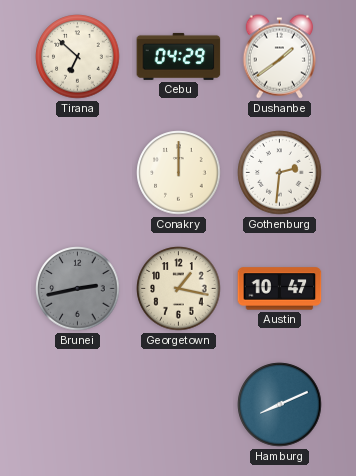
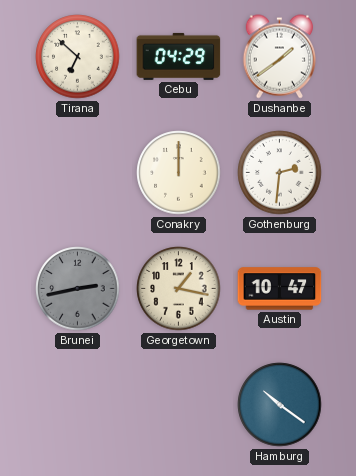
Hamburg: 8:11 -> 10:21
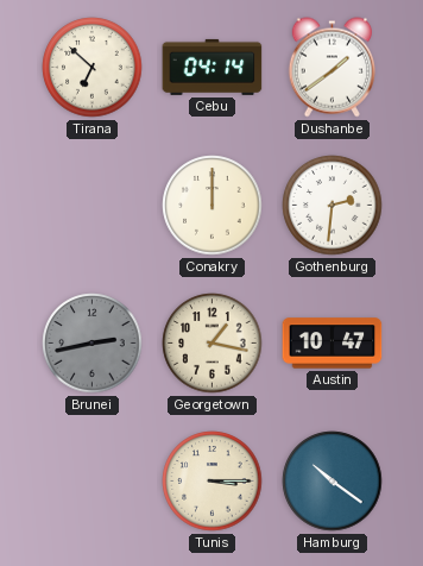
Cebu: 04:29 -> 04:14
Tunis: none -> 3:15
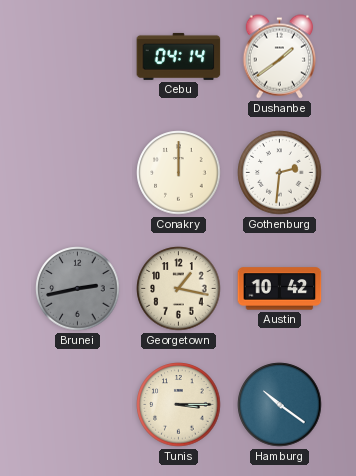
Tirana: 6:52 -> none
Austin: 10:47 -> 10:42
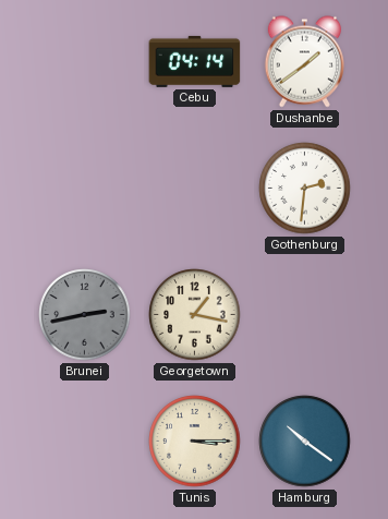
Conakry: 12:00 -> none
Austin: 10:42 -> none
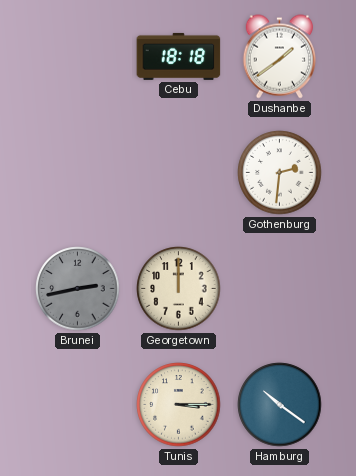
Cebu: 04:14 -> 18:18
Georgetown: 1:17 -> 12:00
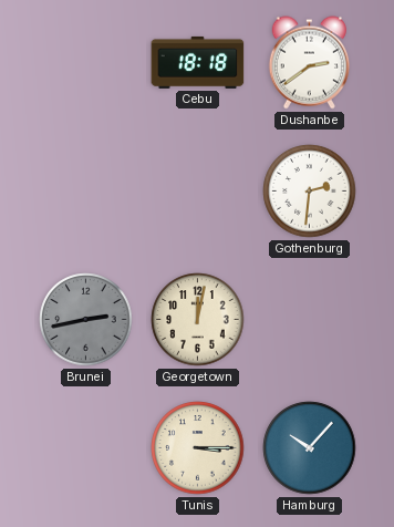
Dushanbe: 1:39 -> 2:39
Georgetown: 12:00 -> 12:02
Hamburg: 10:21 -> 10:07
